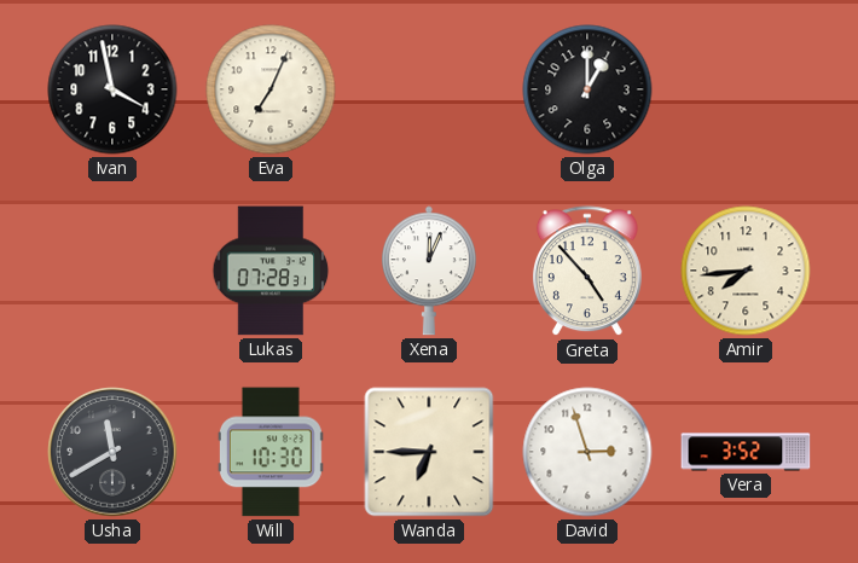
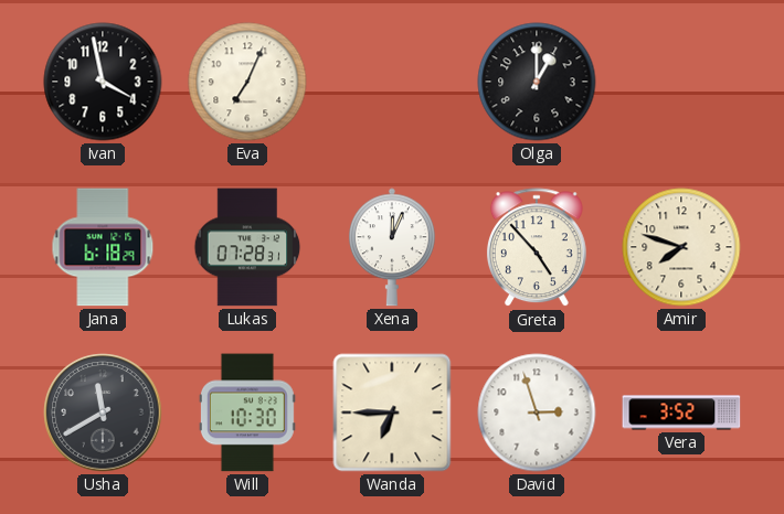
Jana: none -> 6:18
Amir: 7:44 -> 7:48
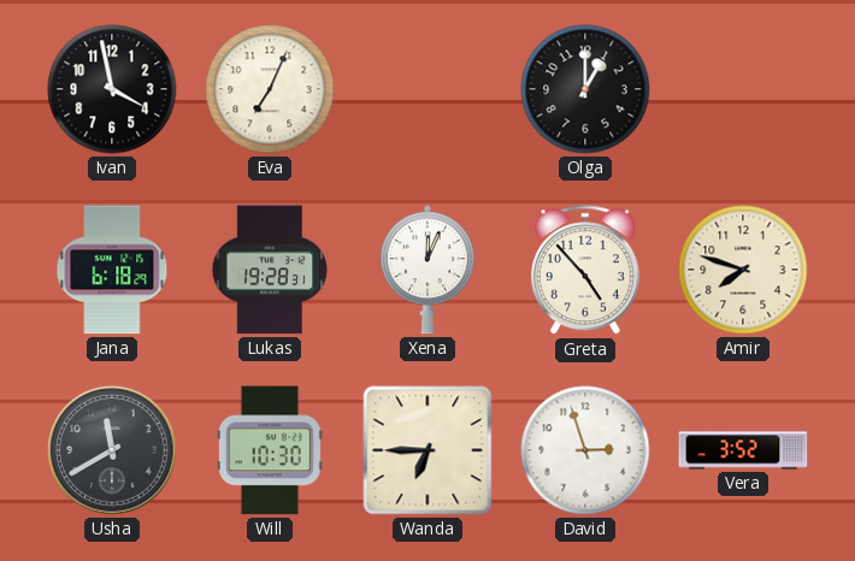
Lukas: 07:28 -> 19:28
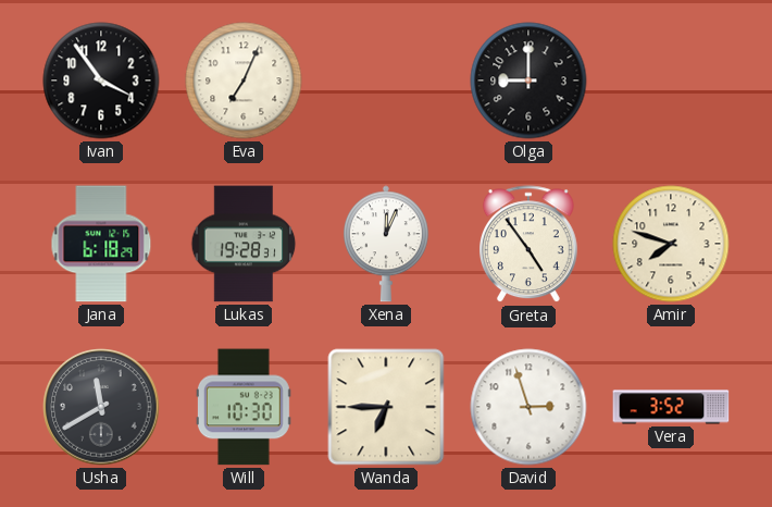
Ivan: 3:58 -> 3:54
Olga: 1:00 -> 9:00
Greta: 4:53 -> 4:54
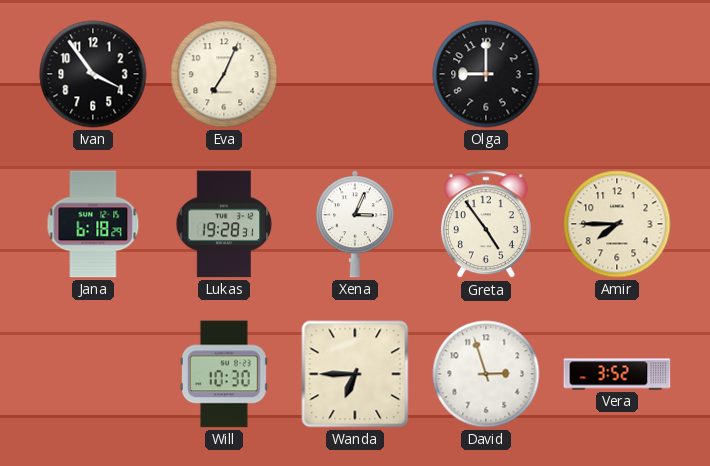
Xena: 12:04 -> 3:04
Amir: 7:48 -> 7:45
Usha: 11:40 -> none
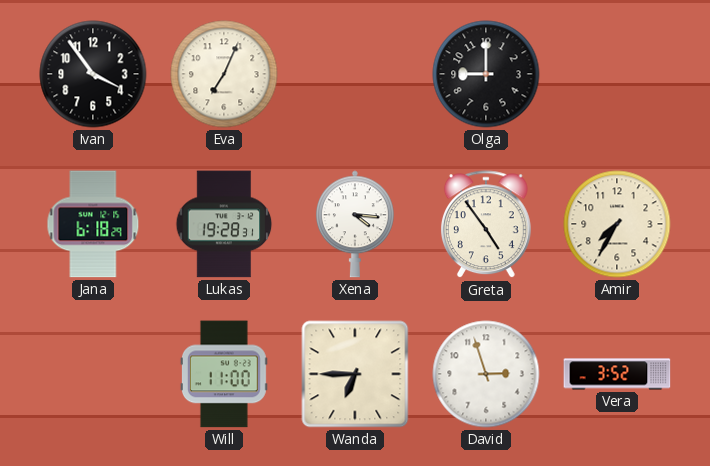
Xena: 3:04 -> 4:16
Amir: 7:45 -> 7:35
Will: 10:30 -> 11:00
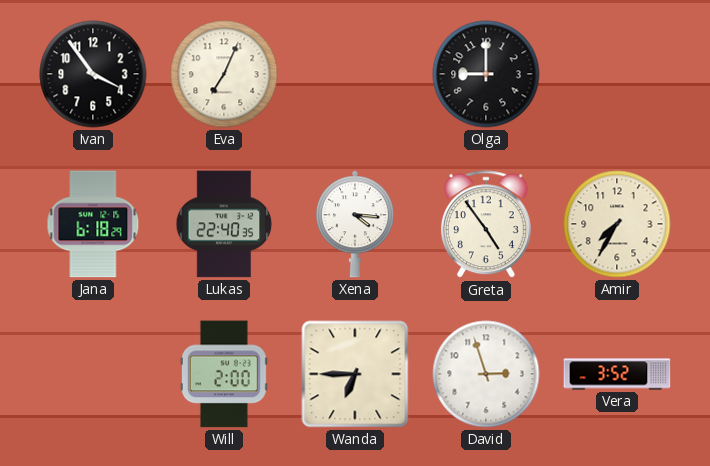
Lukas: 19:28 -> 22:40
Will: 11:00 -> 2:00
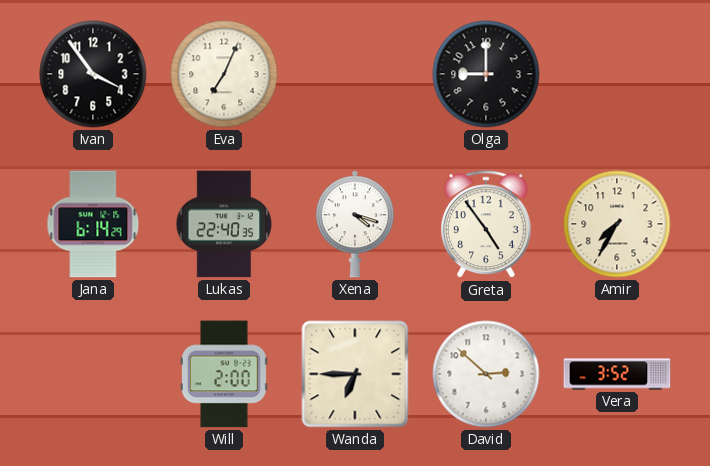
Jana: 6:18 -> 6:14
Xena: 4:16 -> 4:18
David: 2:57 -> 2:52
